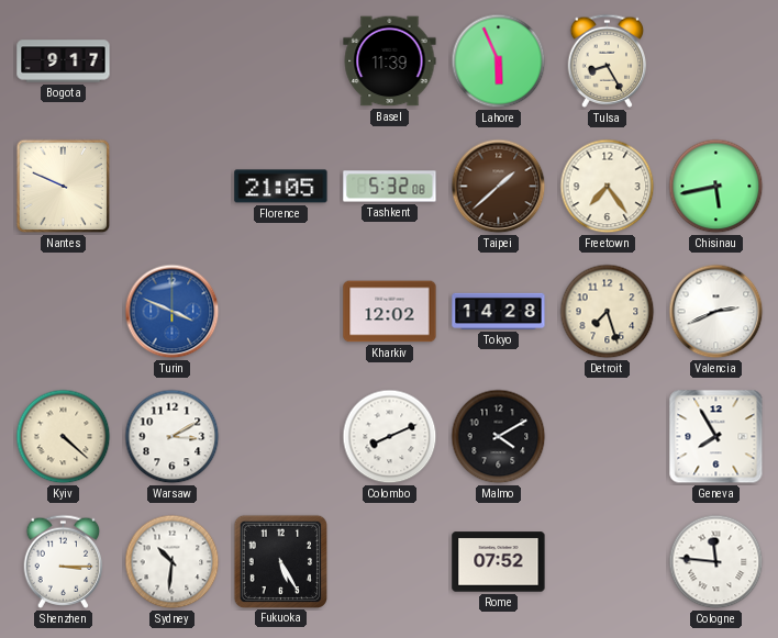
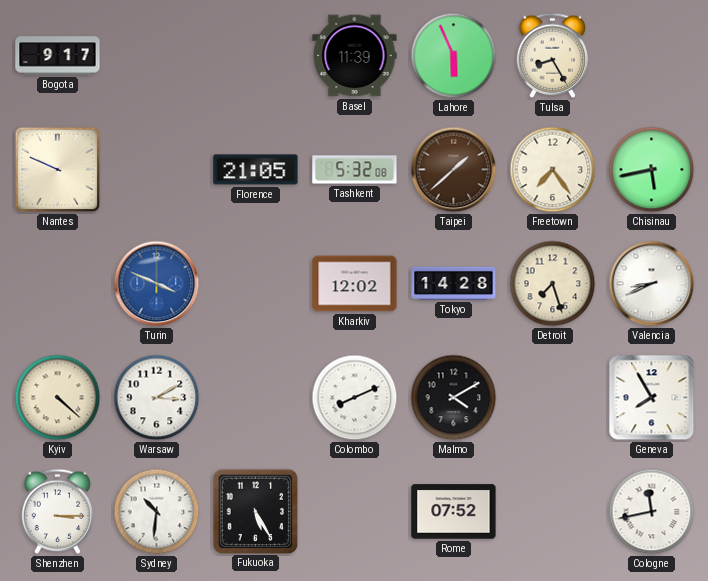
Valencia: 2:41 -> 8:41
Cologne: 11:46 -> 11:43
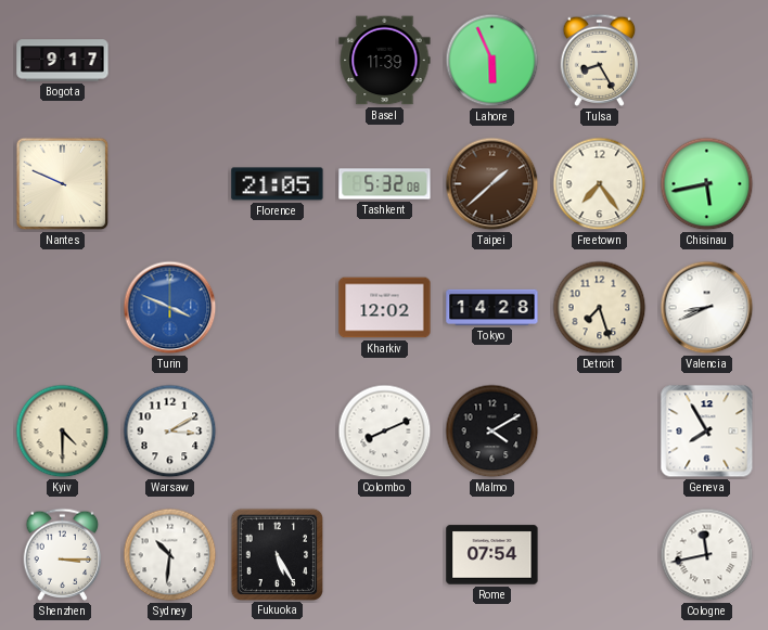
Kyiv: 4:22 -> 4:30
Rome: 07:52 -> 07:54
